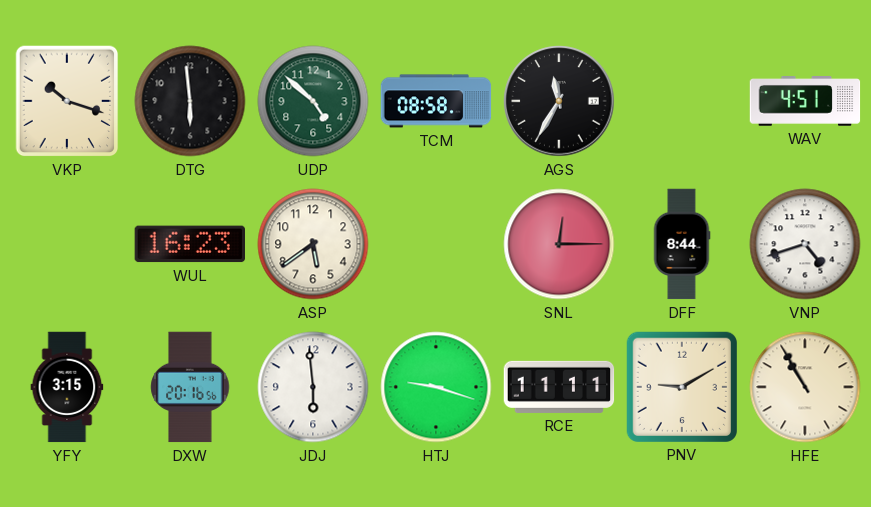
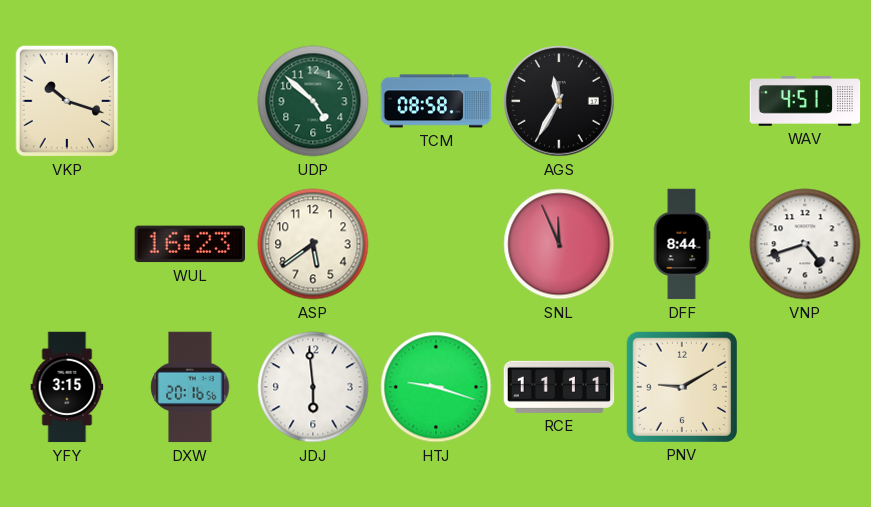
DTG: 5:59 -> none
SNL: 12:15 -> 11:56
HFE: 10:55 -> none
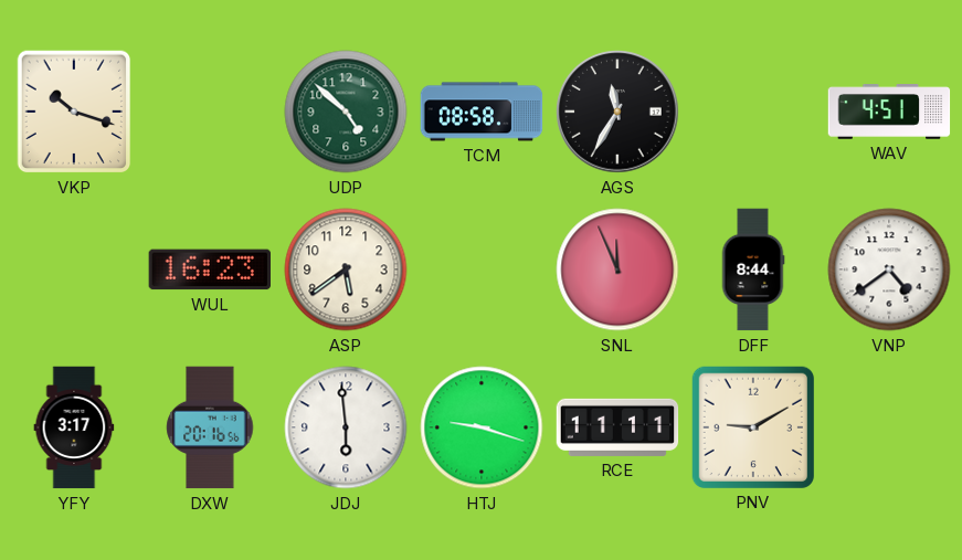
VNP: 4:42 -> 4:39
YFY: 3:15 -> 3:17
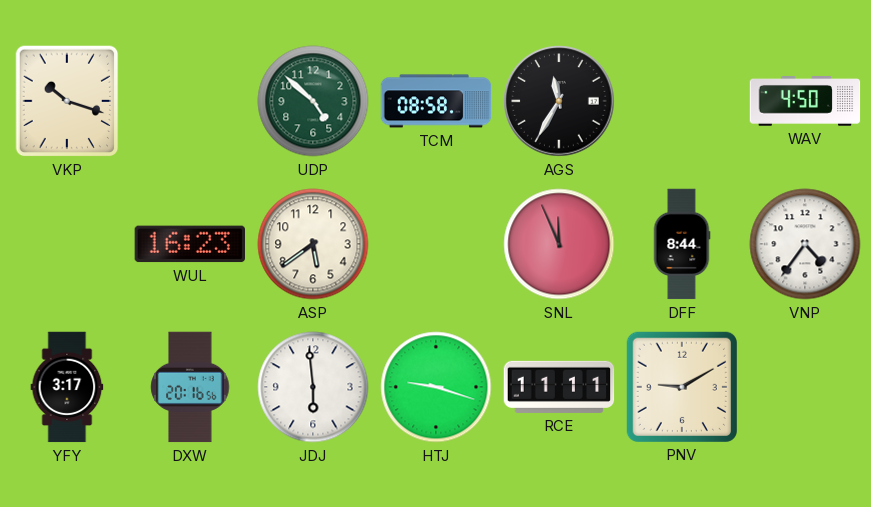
WAV: 4:51 -> 4:50
VNP: 4:39 -> 4:36
